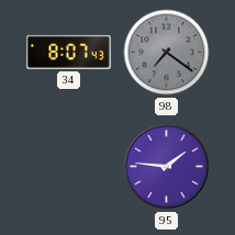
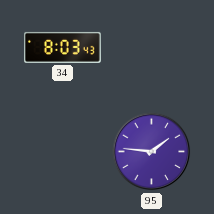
34: 8:07 -> 8:03
98: 7:21 -> none
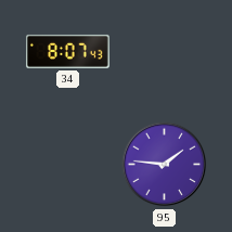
34: 8:03 -> 8:07
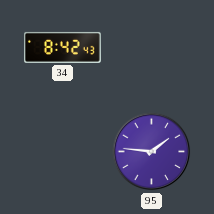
34: 8:07 -> 8:42
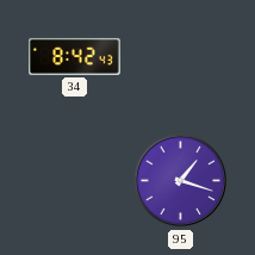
95: 1:46 -> 1:18
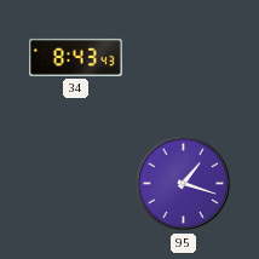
34: 8:42 -> 8:43
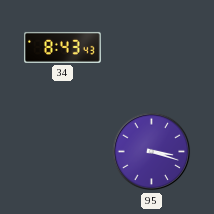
95: 1:18 -> 3:18
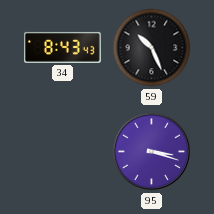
59: none -> 10:26
